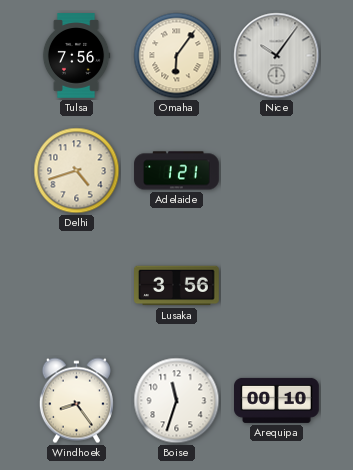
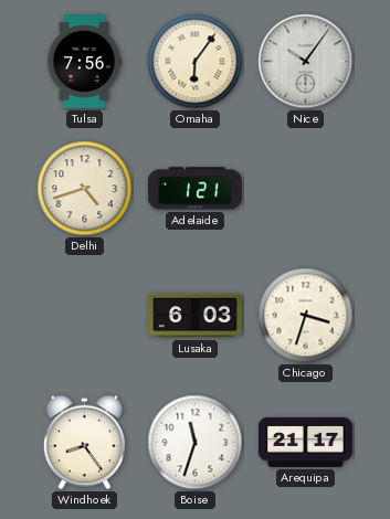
Lusaka: 3:56 -> 6:03
Chicago: none -> 3:33
Arequipa: 00:10 -> 21:17
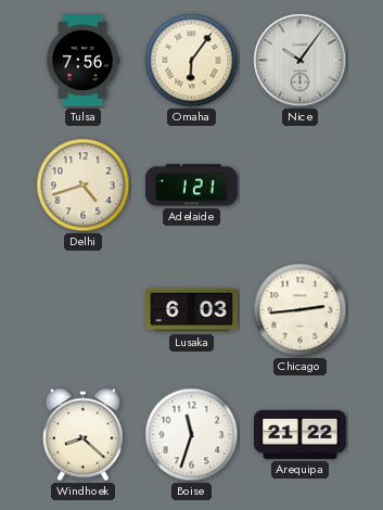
Chicago: 3:33 -> 2:44
Windhoek: 8:24 -> 8:22
Arequipa: 21:17 -> 21:22
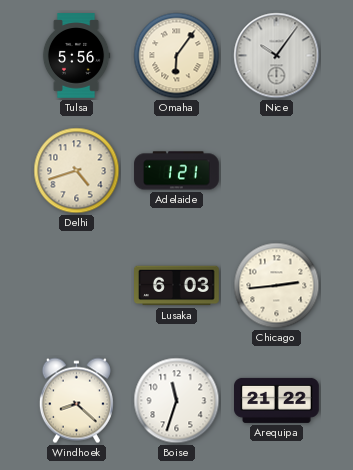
Tulsa: 7:56 -> 5:56
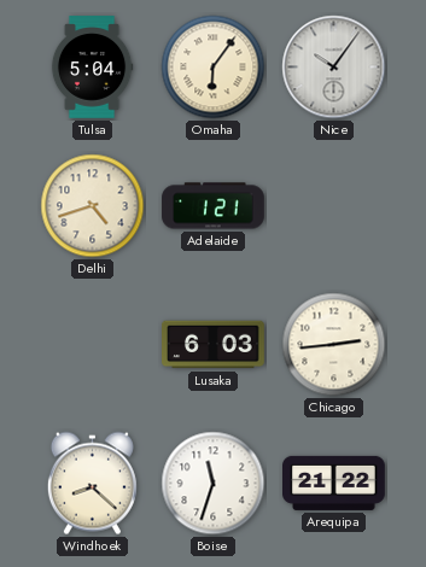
Tulsa: 5:56 -> 5:04
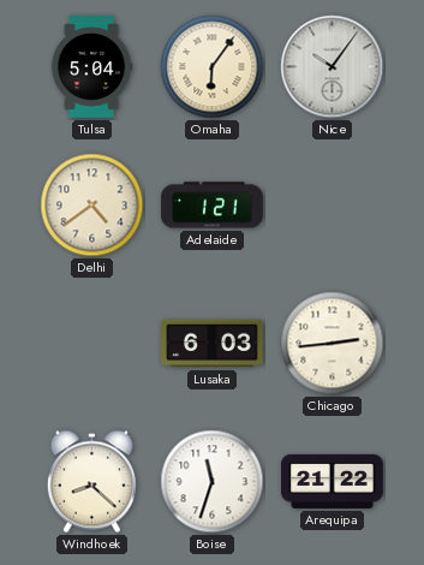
Delhi: 4:42 -> 4:39
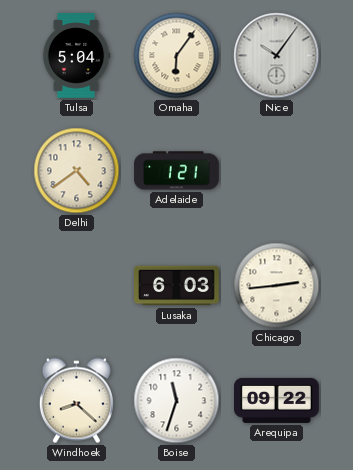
Arequipa: 21:22 -> 09:22
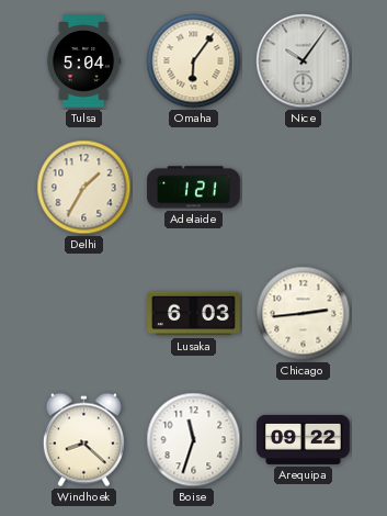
Delhi: 4:39 -> 1:35
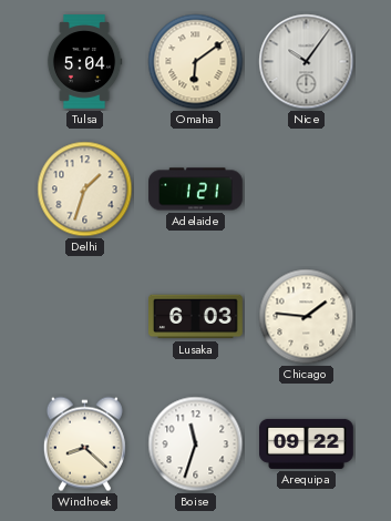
Omaha: 6:06 -> 6:09
Delhi: 1:35 -> 1:33
Chicago: 2:44 -> 1:46
